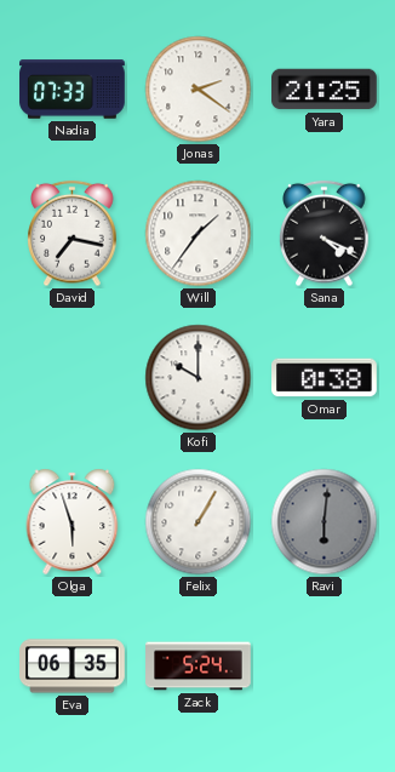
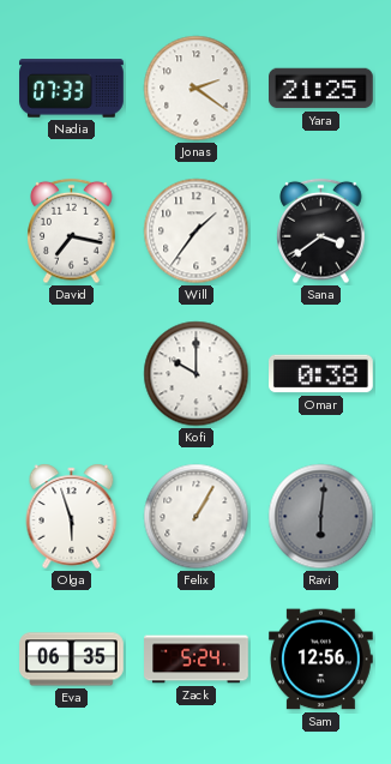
Sana: 4:19 -> 3:39
Sam: none -> 12:56
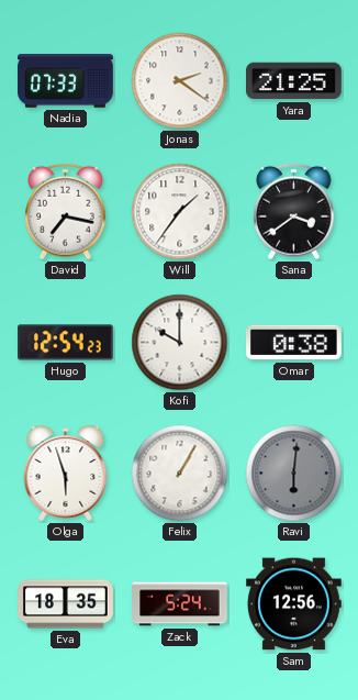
Hugo: none -> 12:54
Eva: 06:35 -> 18:35
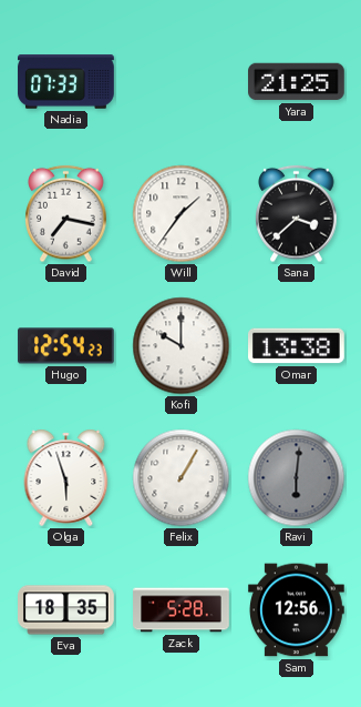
Jonas: 2:21 -> none
Sana: 3:39 -> 3:38
Omar: 0:38 -> 13:38
Zack: 5:24 -> 5:28
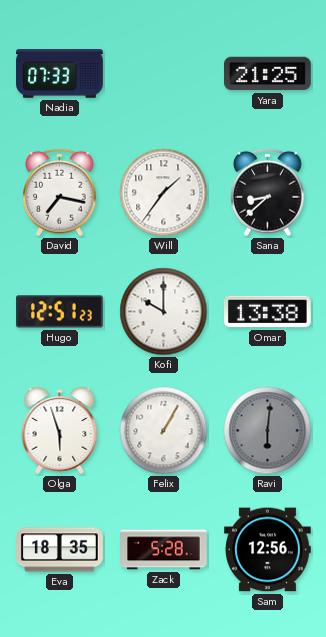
Sana: 3:38 -> 8:38
Hugo: 12:54 -> 12:51
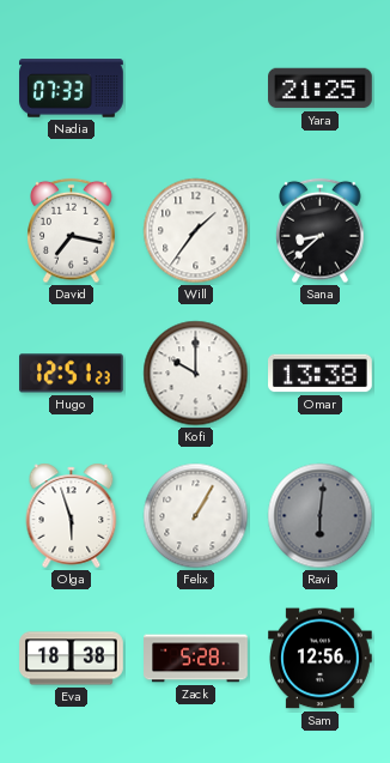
Eva: 18:35 -> 18:38
